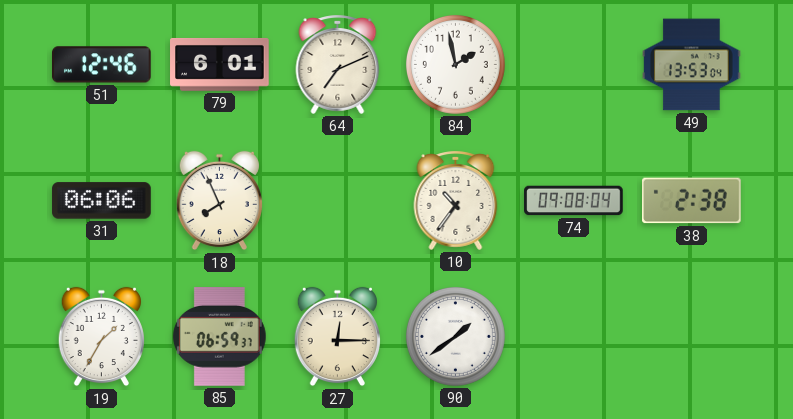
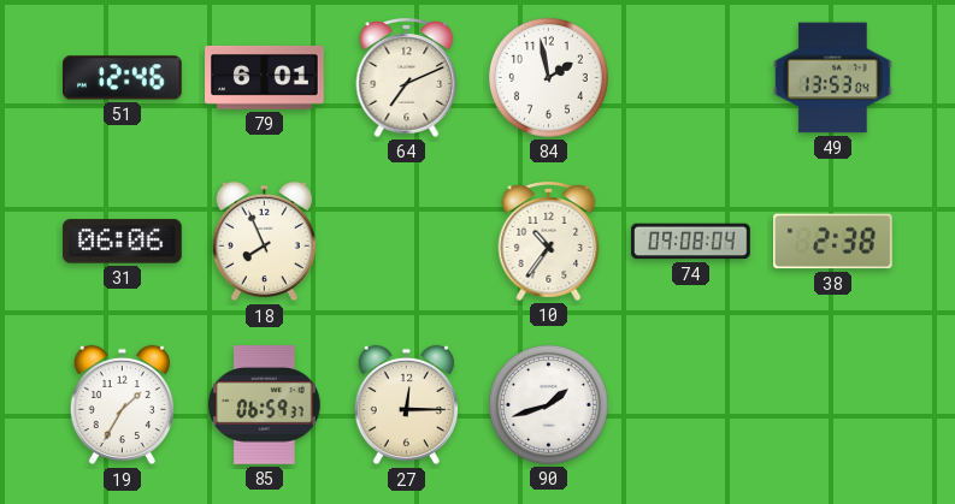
90: 1:39 -> 1:42
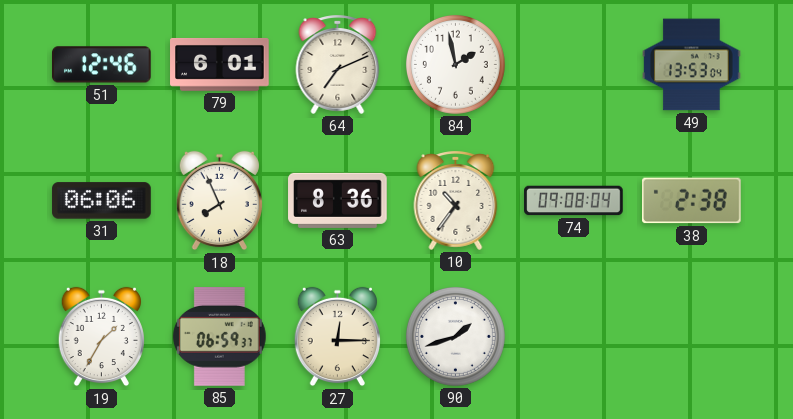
63: none -> 8:36
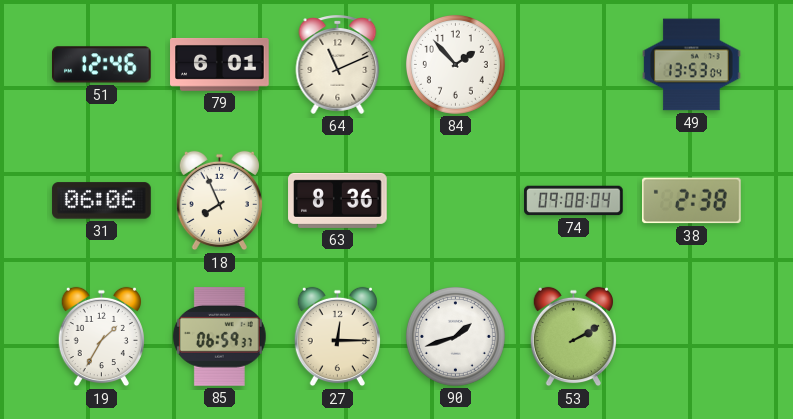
64: 7:11 -> 11:11
84: 1:58 -> 1:53
10: 10:36 -> none
53: none -> 2:10
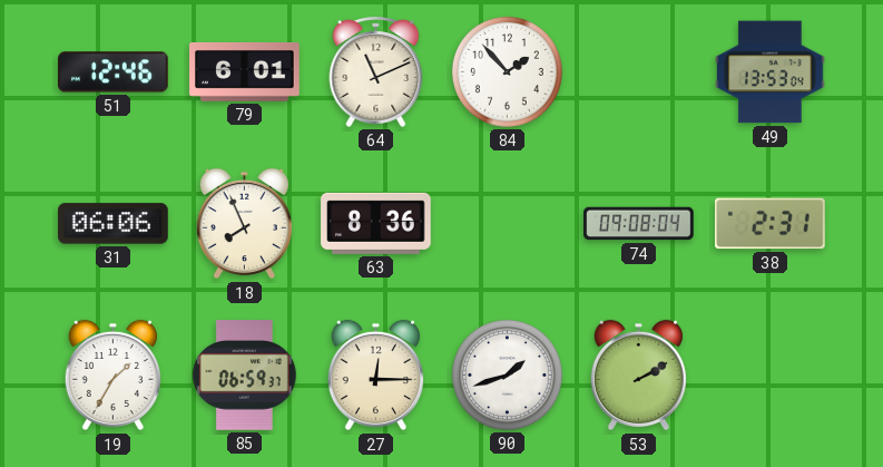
38: 2:38 -> 2:31
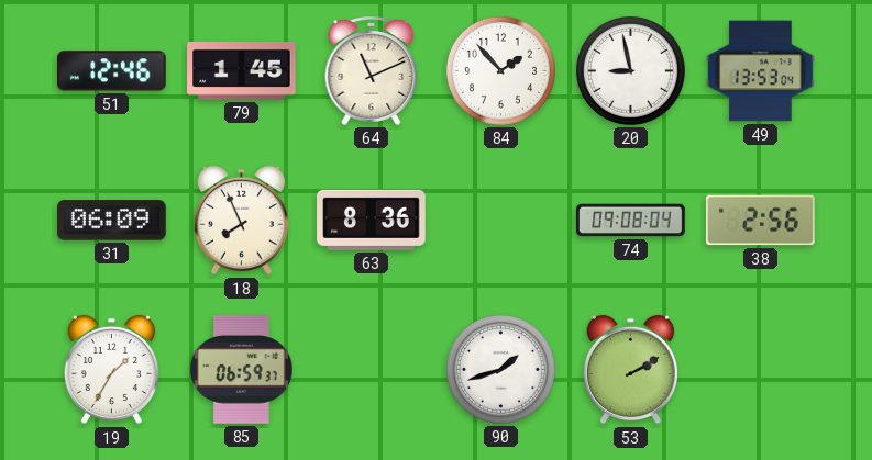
79: 6:01 -> 1:45
20: none -> 8:58
31: 06:06 -> 06:09
38: 2:31 -> 2:56
27: 12:15 -> none
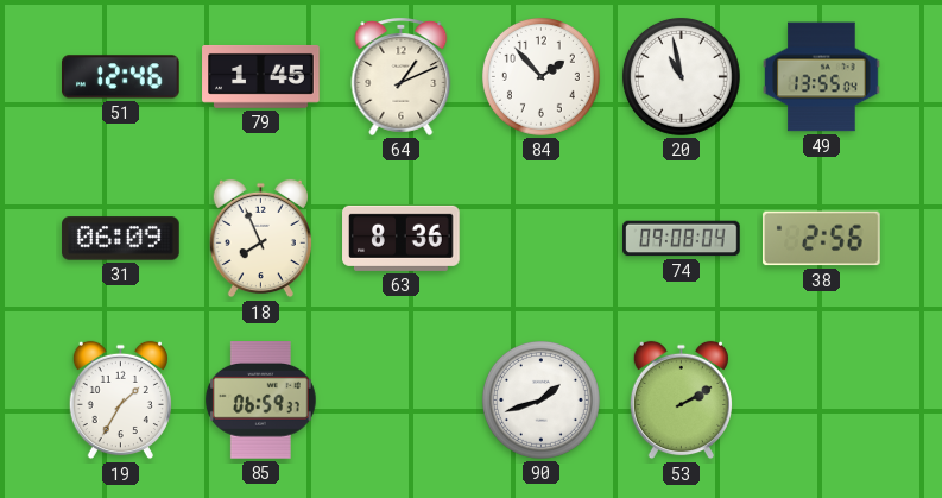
64: 11:11 -> 1:11
20: 8:58 -> 10:58
49: 13:53 -> 13:55
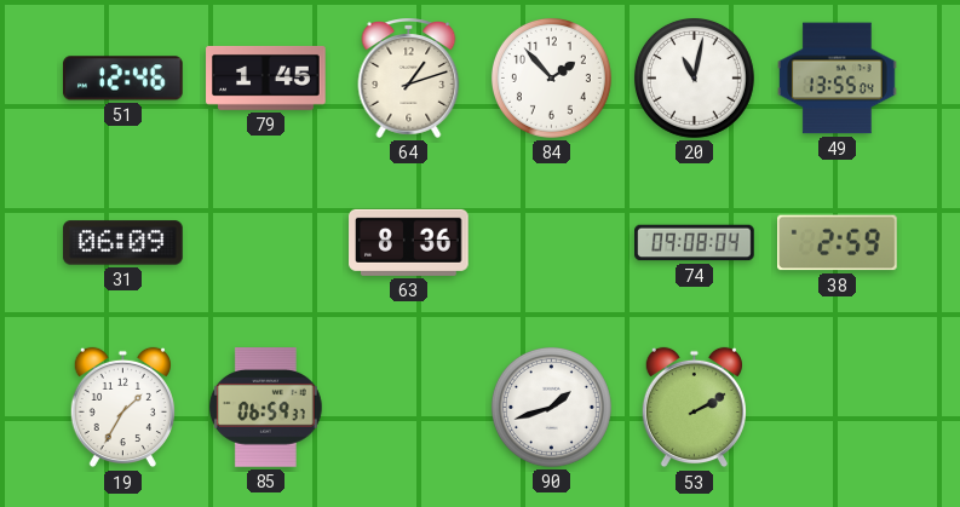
64: 1:11 -> 1:12
20: 10:58 -> 11:02
18: 7:56 -> none
38: 2:56 -> 2:59
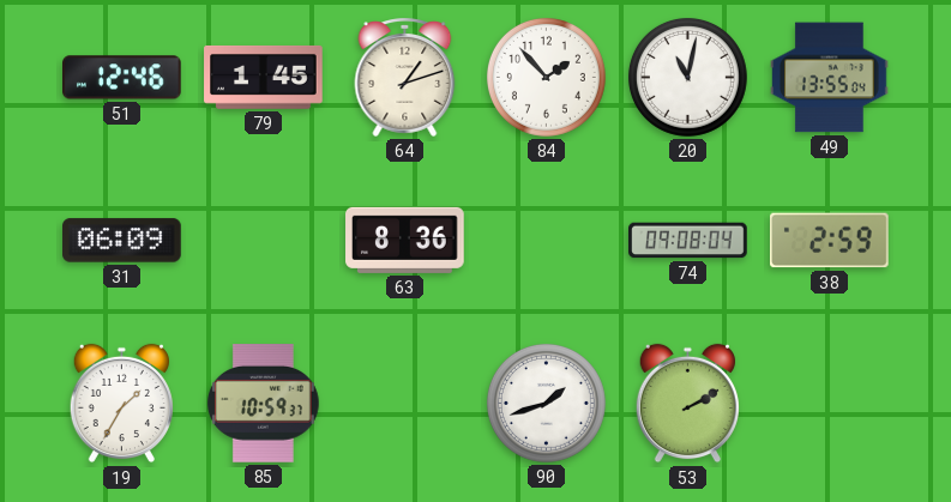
85: 06:59 -> 10:59
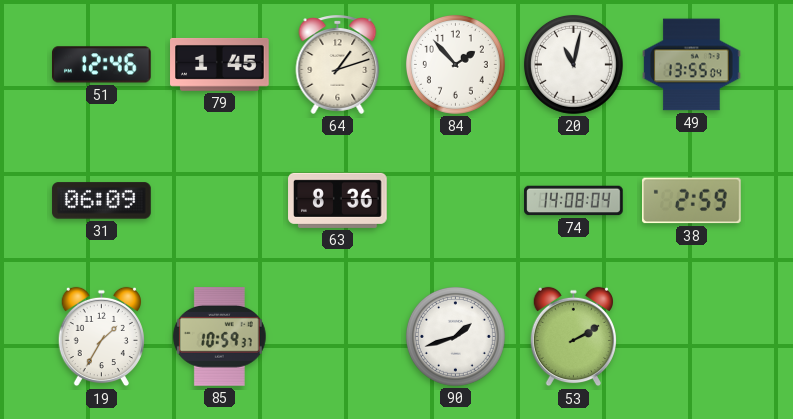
74: 09:08 -> 14:08
